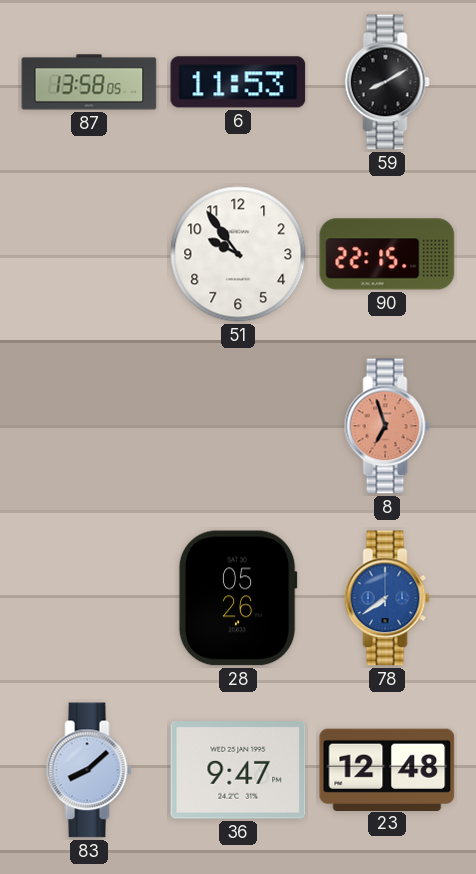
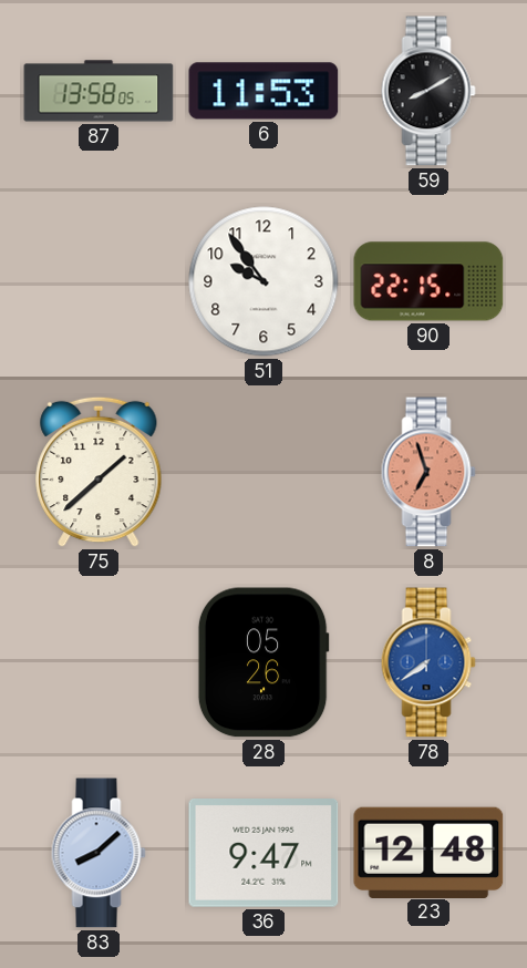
75: none -> 1:38
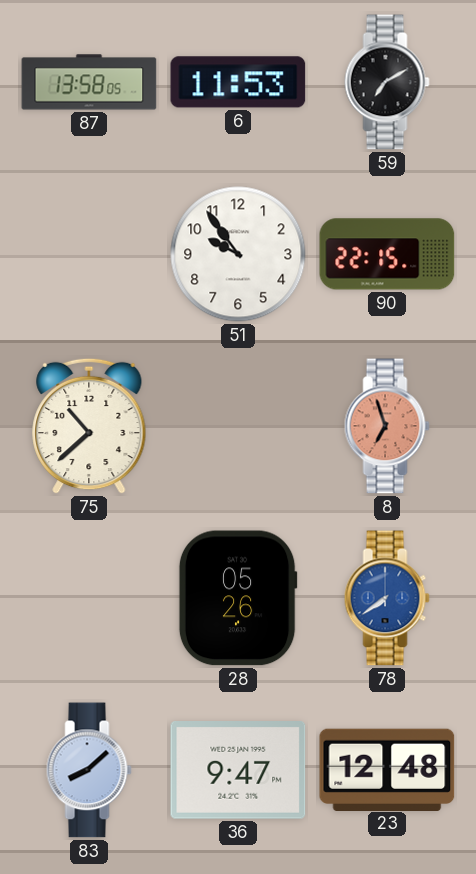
59: 8:10 -> 7:10
75: 1:38 -> 10:38
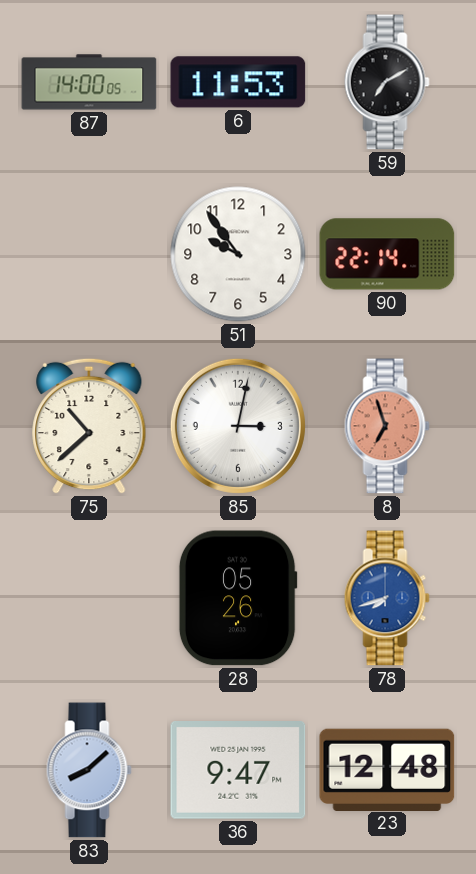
87: 13:58 -> 14:00
90: 22:15 -> 22:14
85: none -> 3:02
78: 7:39 -> 7:42
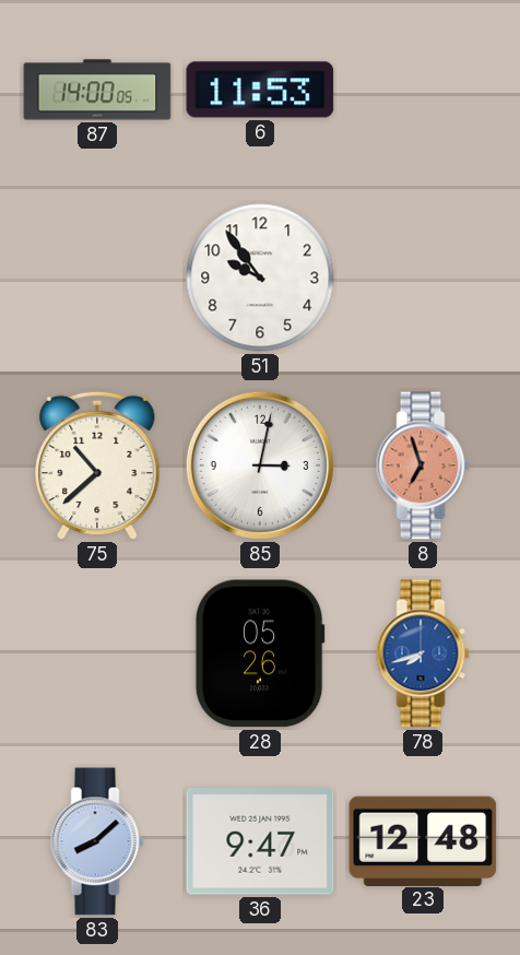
59: 7:10 -> none
90: 22:14 -> none
